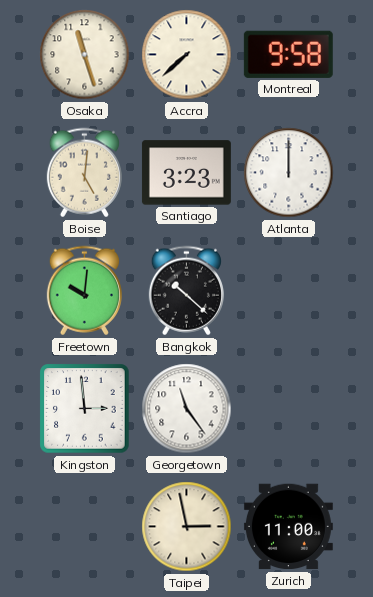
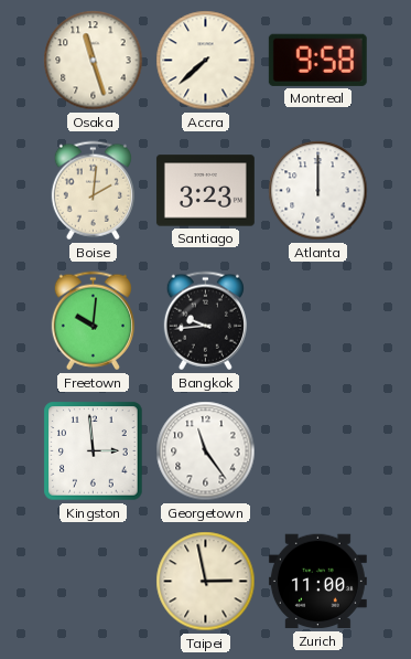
Boise: 5:01 -> 2:01
Bangkok: 10:22 -> 9:44
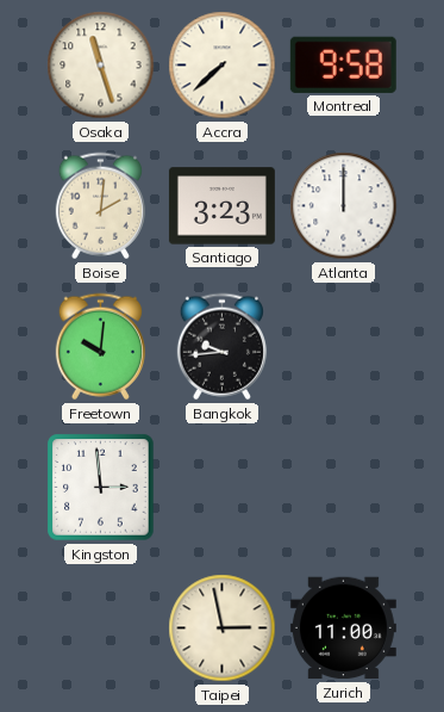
Georgetown: 11:24 -> none
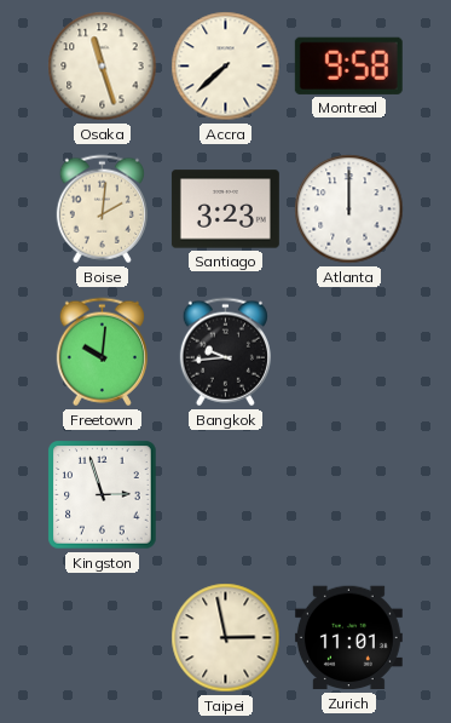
Kingston: 2:59 -> 2:57
Zurich: 11:00 -> 11:01
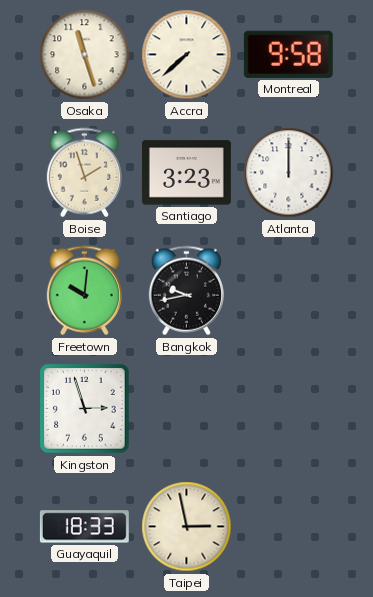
Boise: 2:01 -> 1:57
Bangkok: 9:44 -> 9:43
Guayaquil: none -> 18:33
Zurich: 11:01 -> none
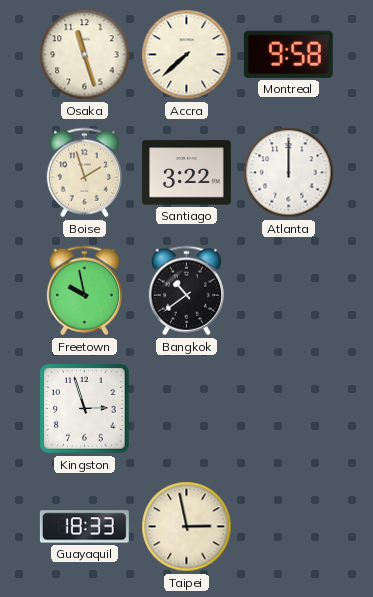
Santiago: 3:23 -> 3:22
Freetown: 10:01 -> 9:58
Bangkok: 9:43 -> 10:39
